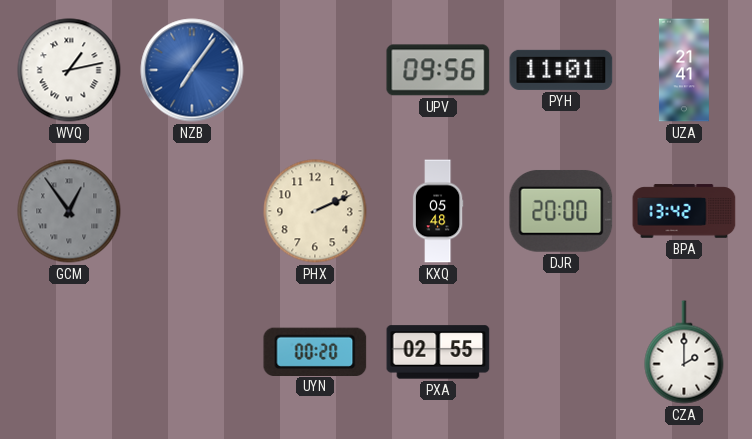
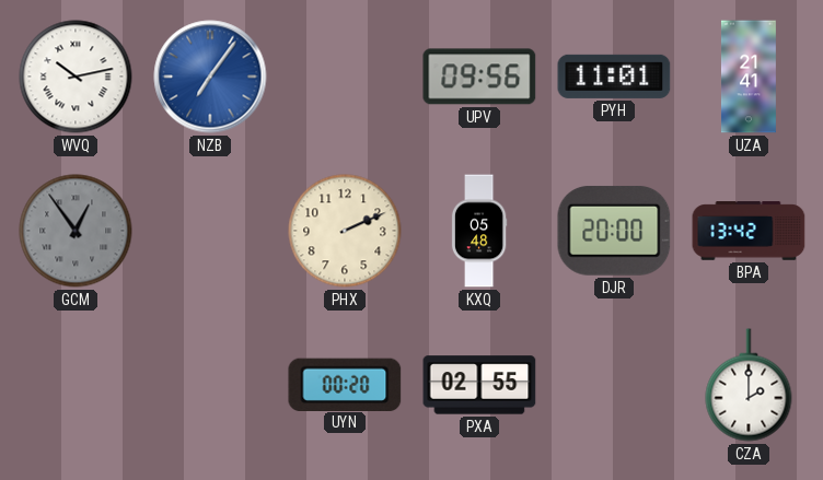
WVQ: 1:13 -> 10:13
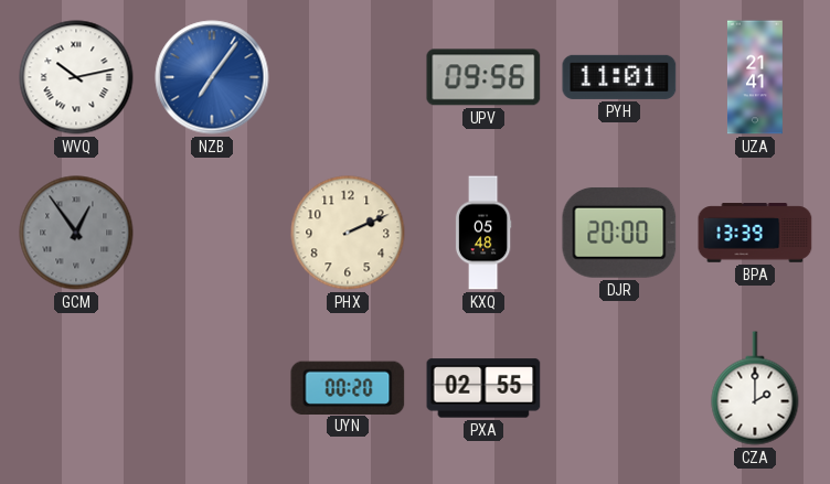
BPA: 13:42 -> 13:39
